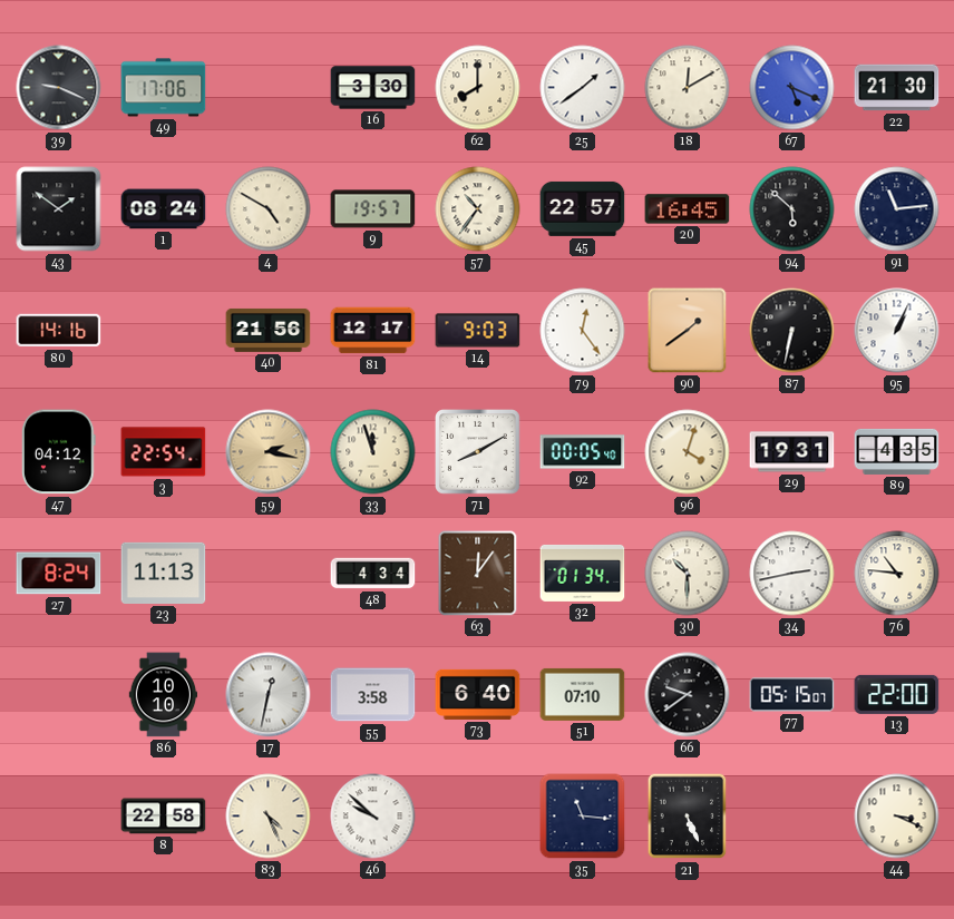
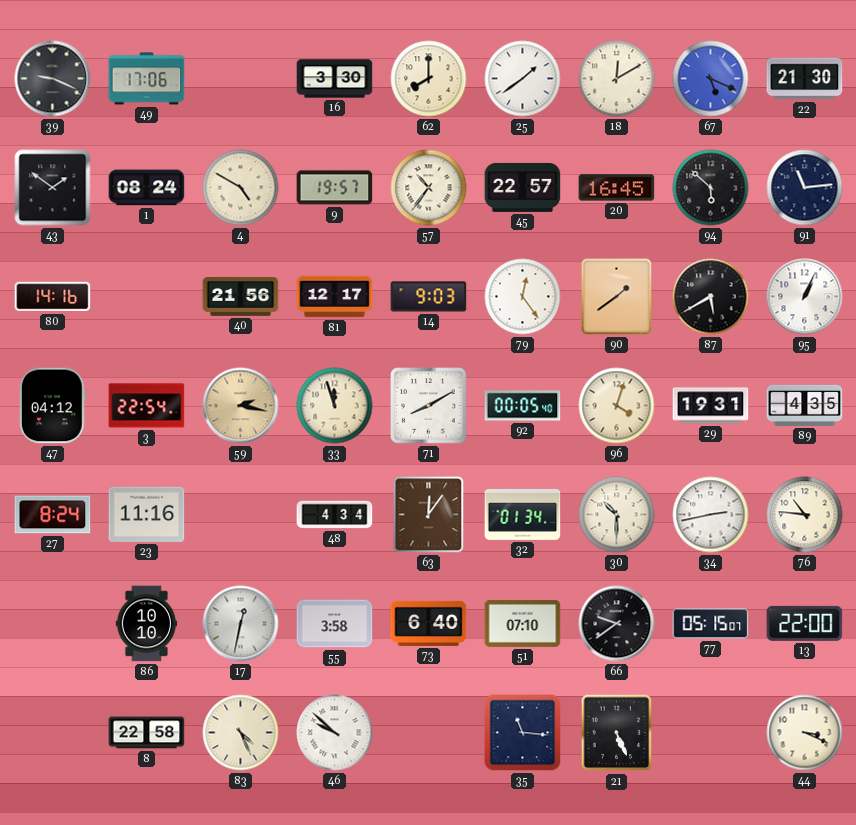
87: 6:32 -> 5:40
23: 11:13 -> 11:16
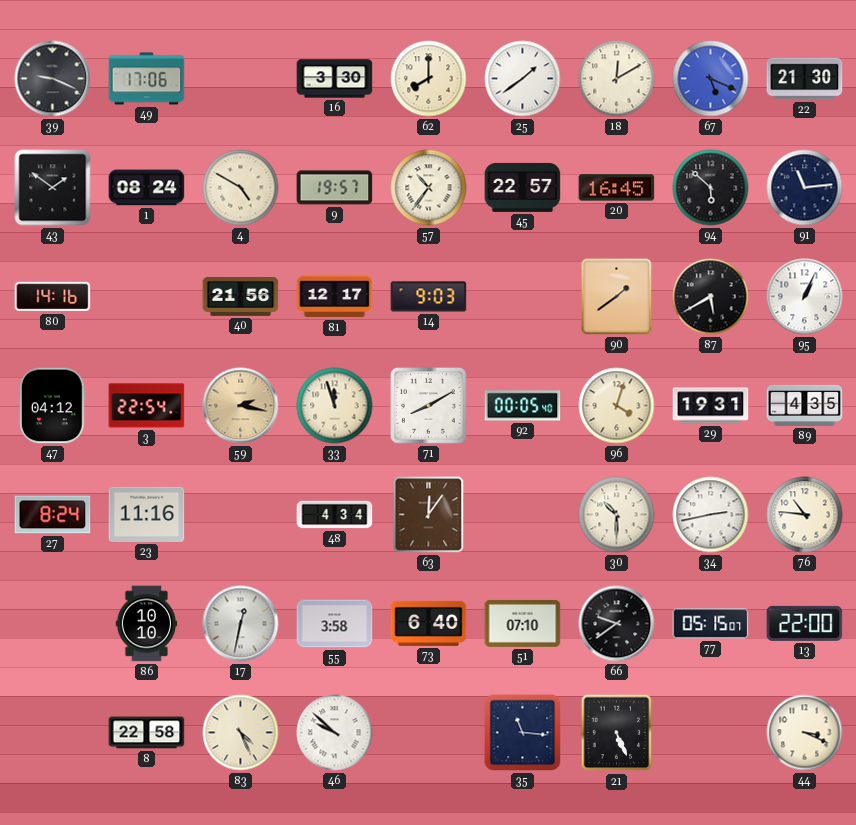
79: 12:24 -> none
32: 01:34 -> none
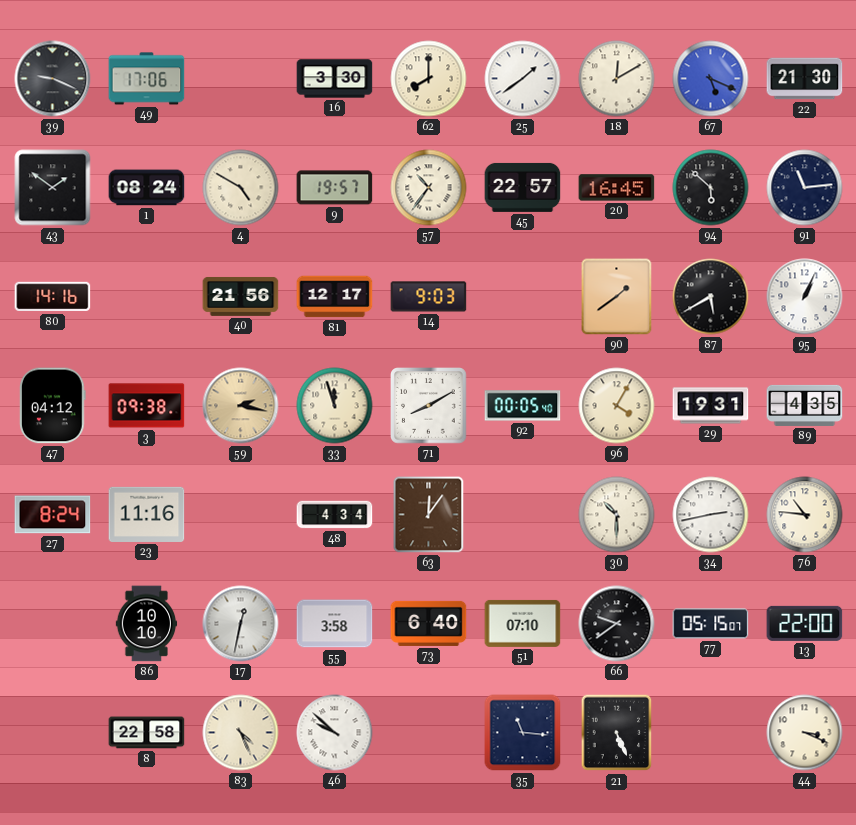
3: 22:54 -> 09:38
96: 4:03 -> 4:05
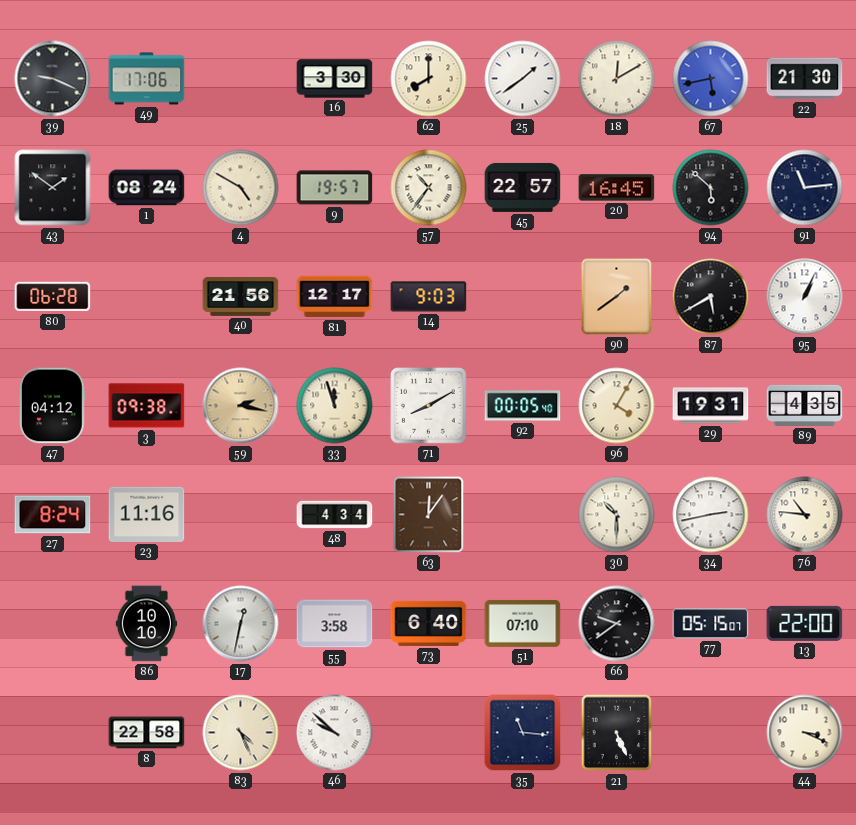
67: 5:19 -> 5:43
80: 14:16 -> 06:28
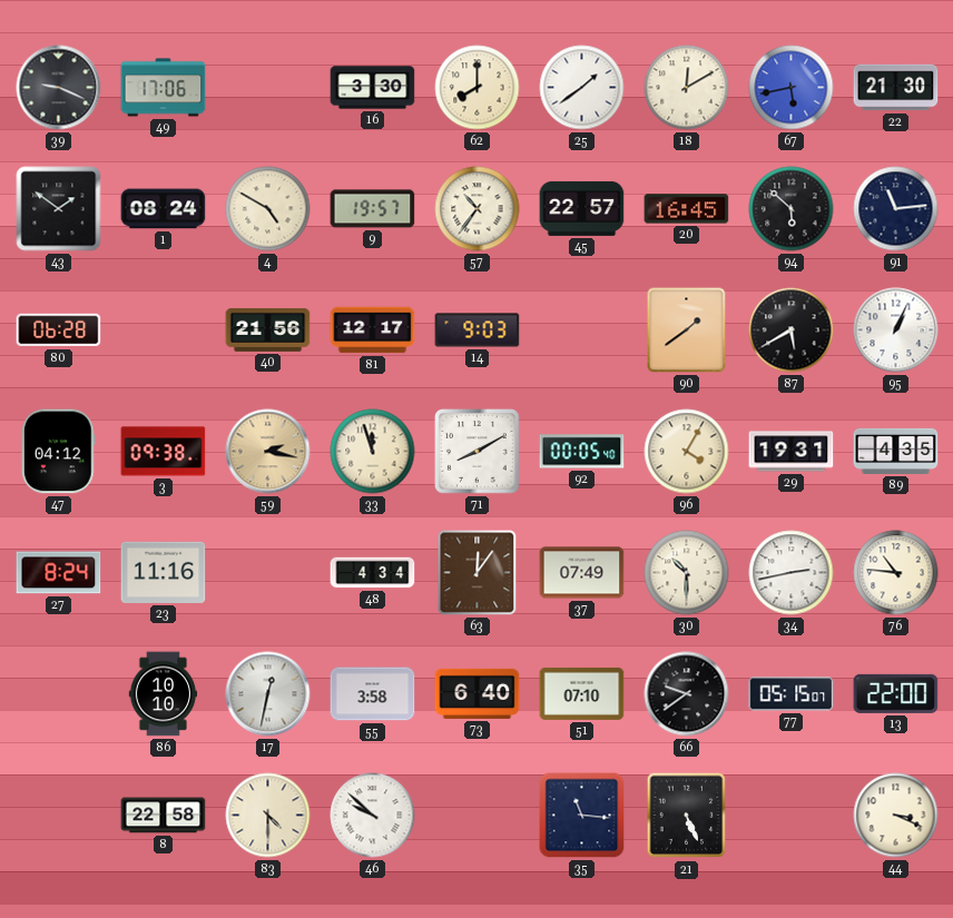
37: none -> 07:49
83: 4:26 -> 4:30
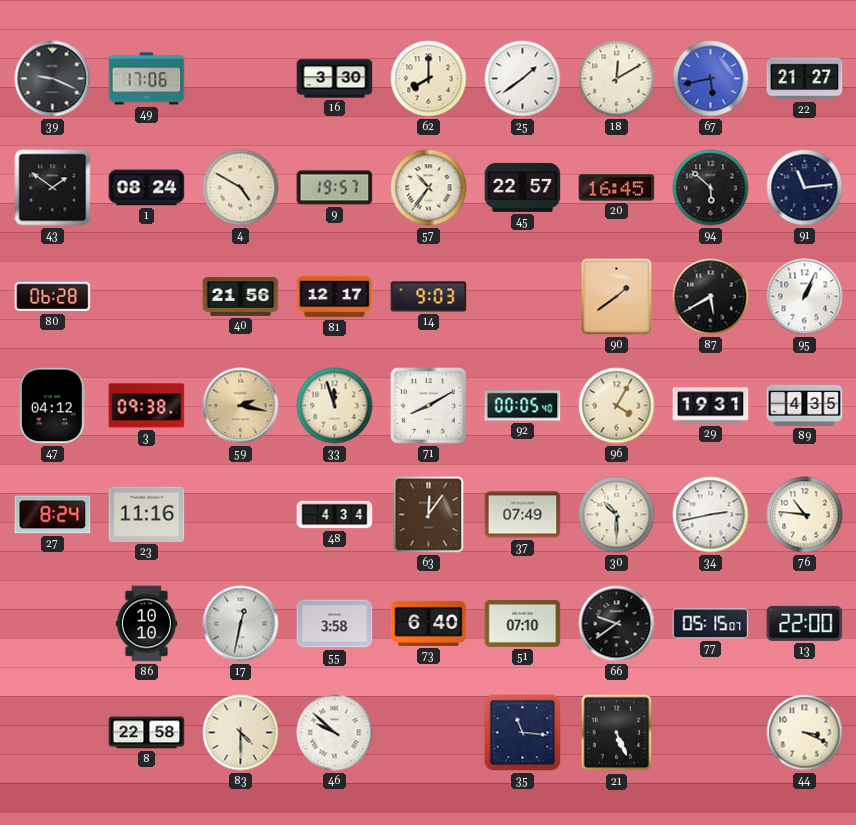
22: 21:30 -> 21:27
